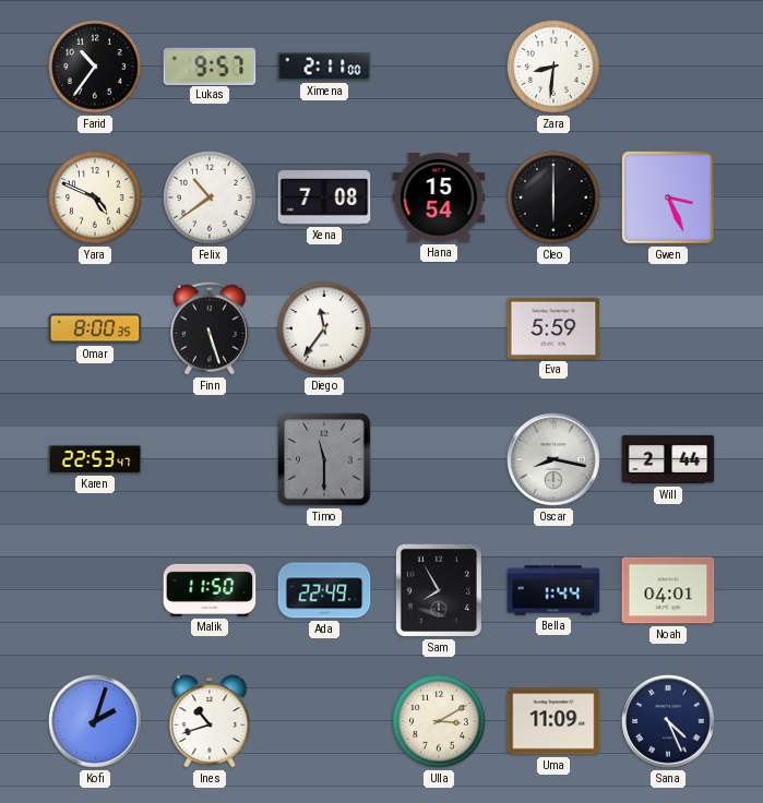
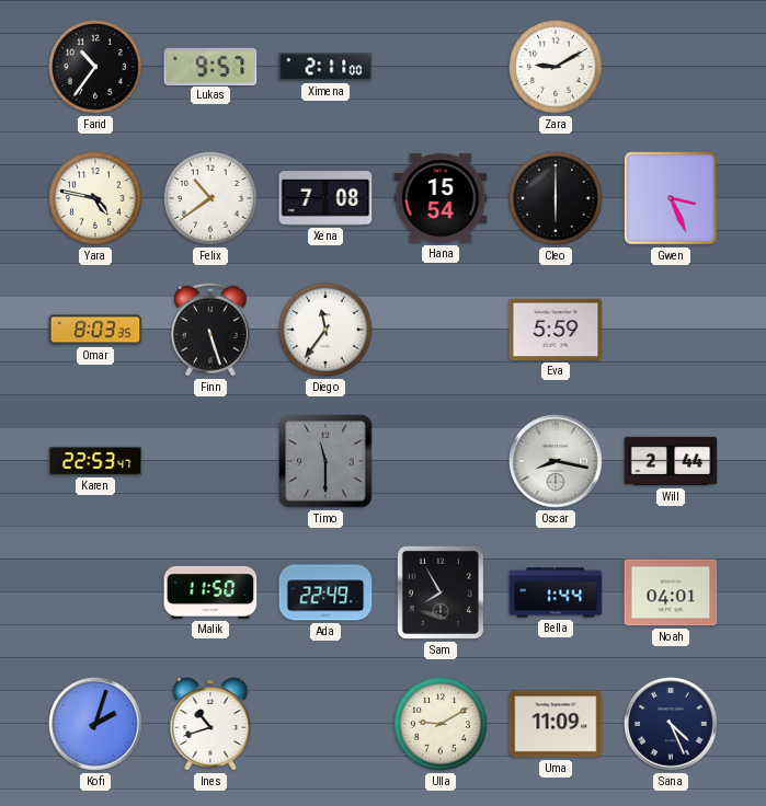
Zara: 8:31 -> 9:10
Yara: 4:49 -> 4:47
Omar: 8:00 -> 8:03
Ulla: 3:10 -> 9:10
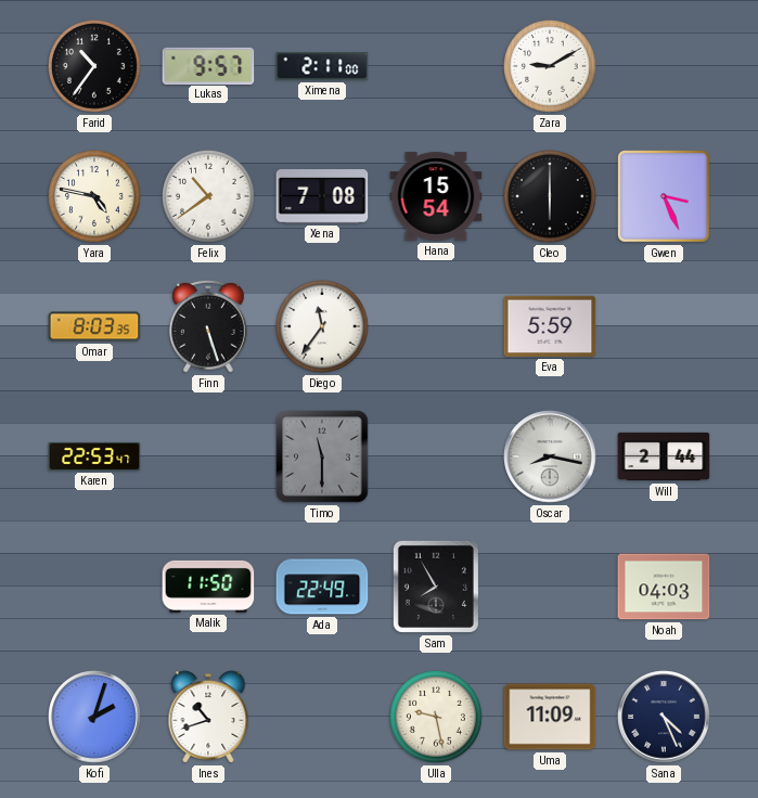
Bella: 1:44 -> none
Noah: 04:01 -> 04:03
Ulla: 9:10 -> 9:28
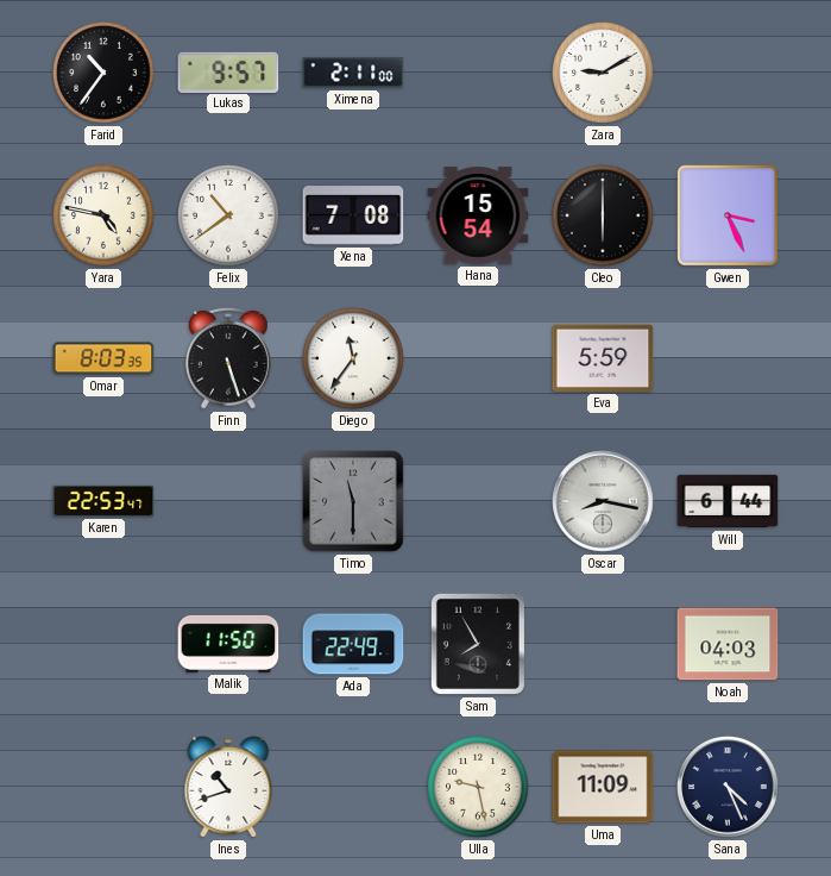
Will: 2:44 -> 6:44
Kofi: 2:03 -> none
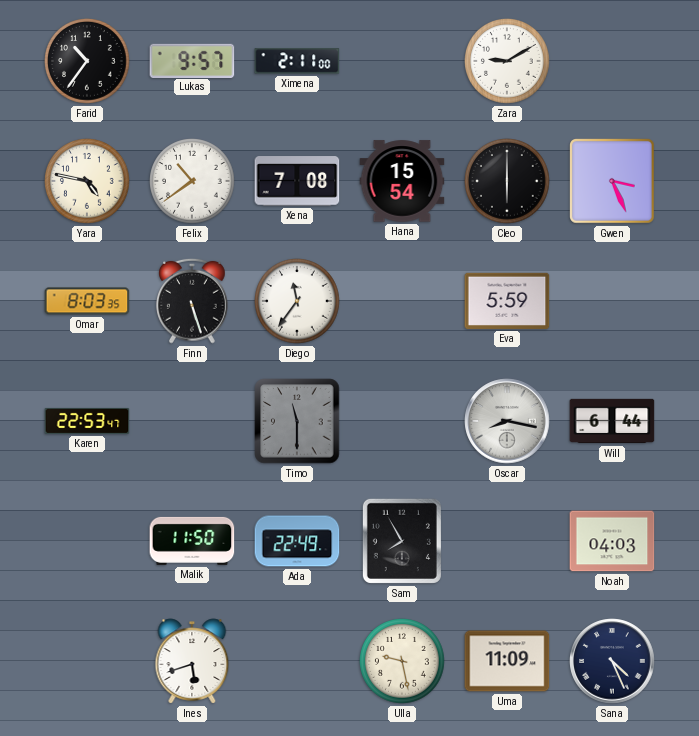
Ines: 10:42 -> 5:42
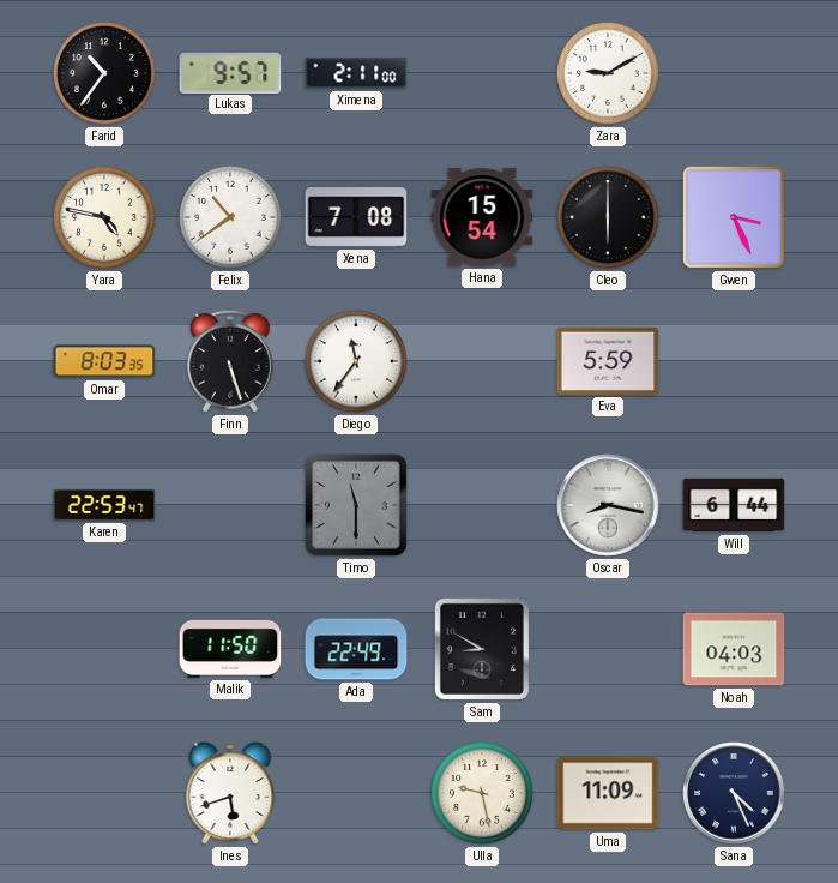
Sam: 7:55 -> 8:50
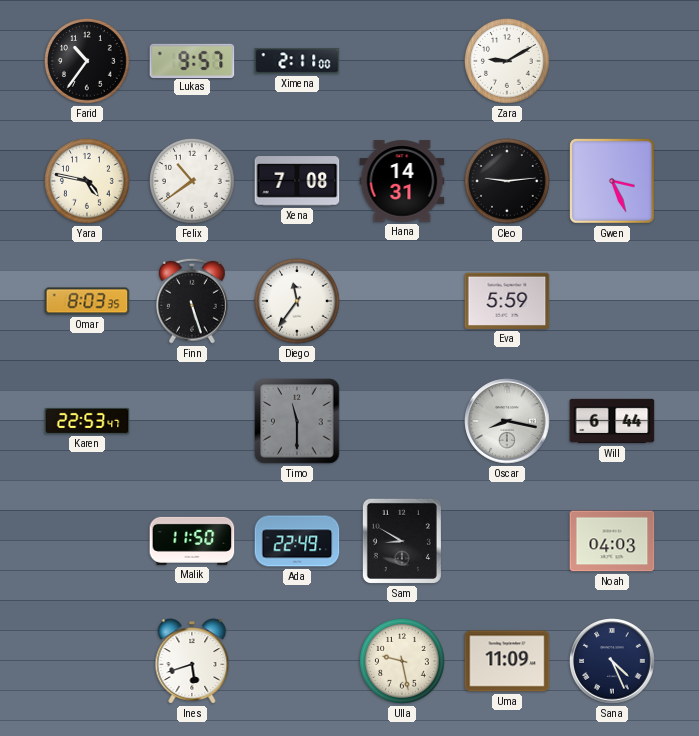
Hana: 15:54 -> 14:31
Cleo: 6:00 -> 9:14
